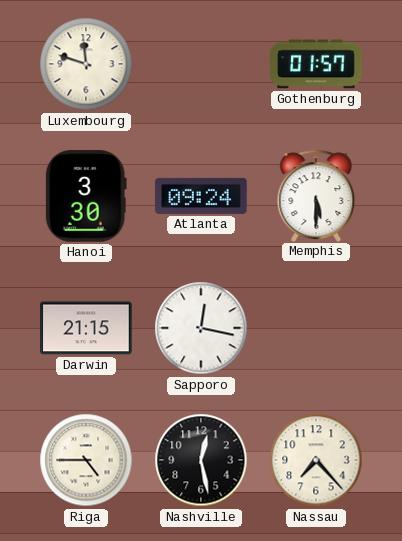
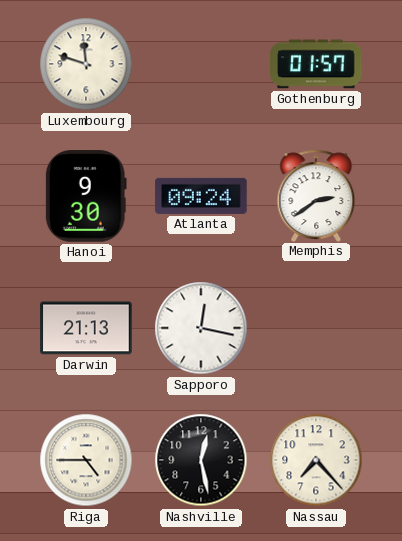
Hanoi: 3:30 -> 9:30
Memphis: 5:30 -> 2:39
Darwin: 21:15 -> 21:13
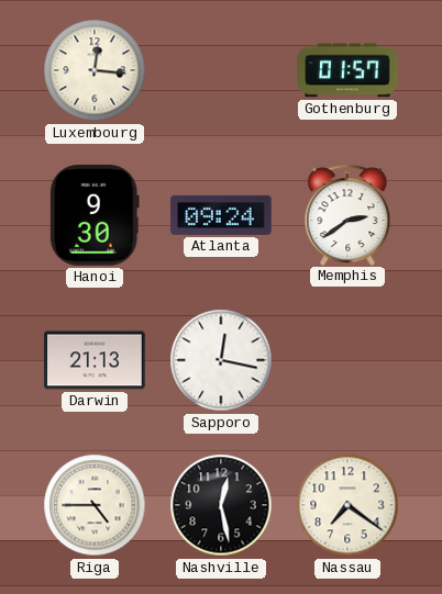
Luxembourg: 11:48 -> 12:16
Nassau: 7:23 -> 7:21
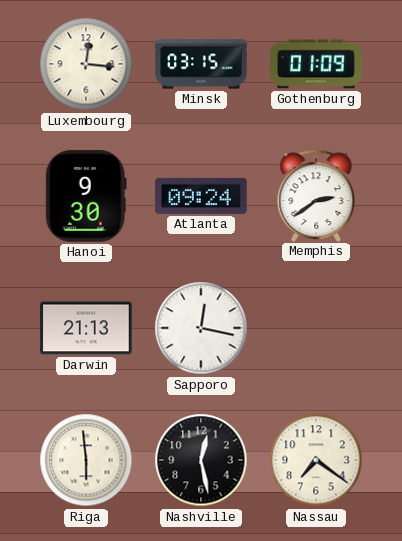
Minsk: none -> 03:15
Gothenburg: 01:57 -> 01:09
Riga: 4:45 -> 5:59
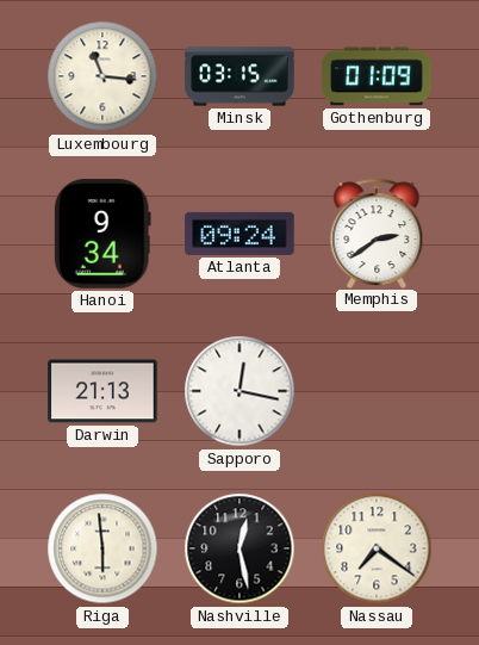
Luxembourg: 12:16 -> 11:16
Hanoi: 9:30 -> 9:34
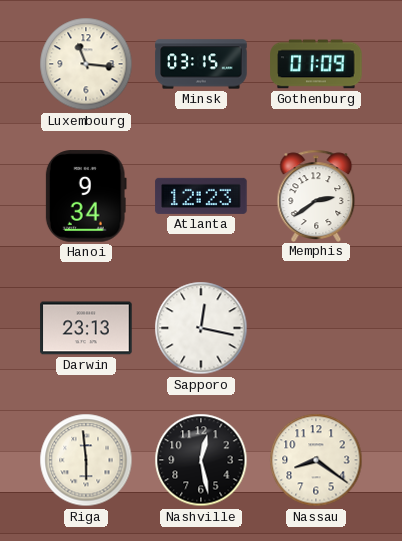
Atlanta: 09:24 -> 12:23
Darwin: 21:13 -> 23:13
Nassau: 7:21 -> 8:21
